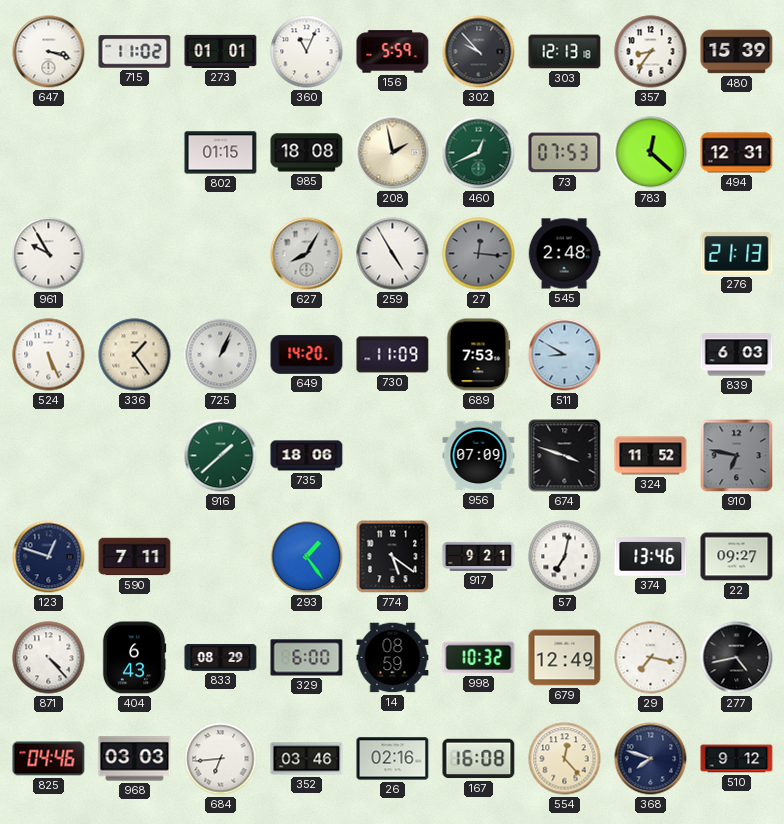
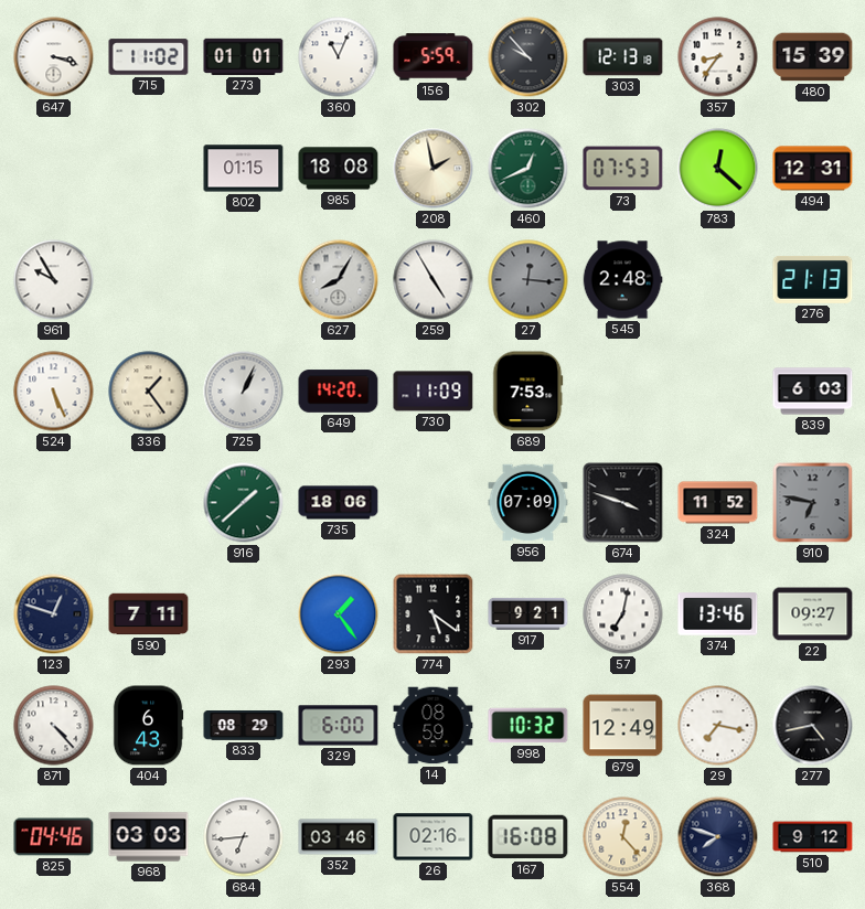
511: 8:50 -> none
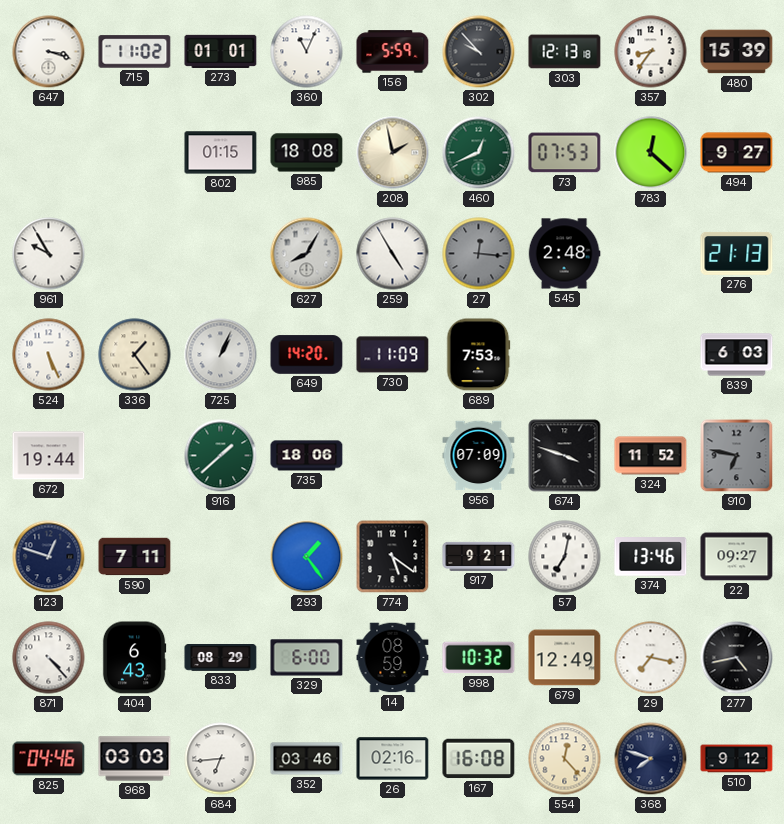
494: 12:31 -> 9:27
672: none -> 19:44
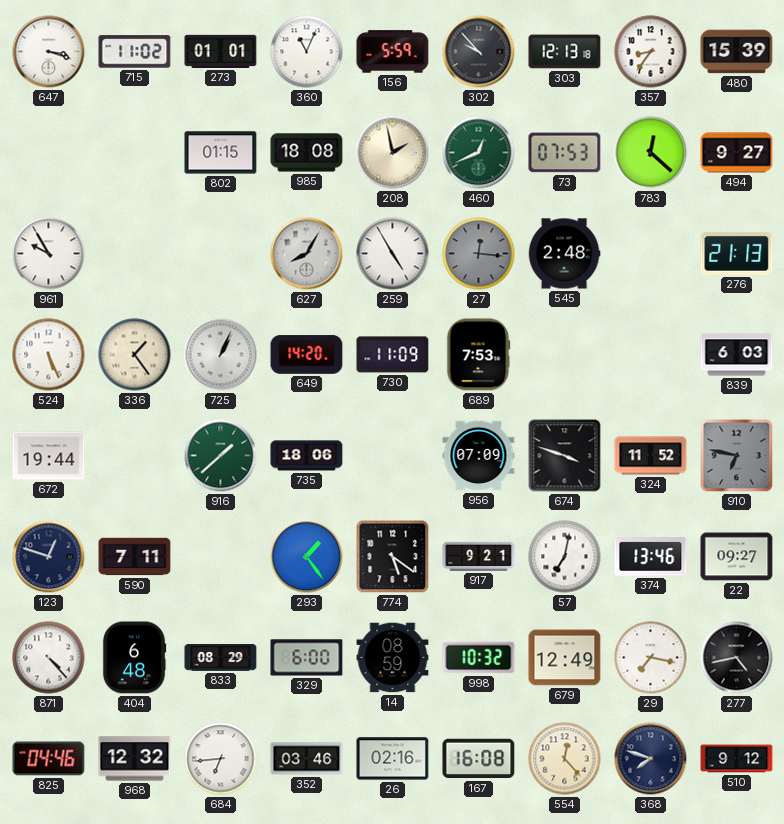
404: 6:43 -> 6:48
968: 03:03 -> 12:32
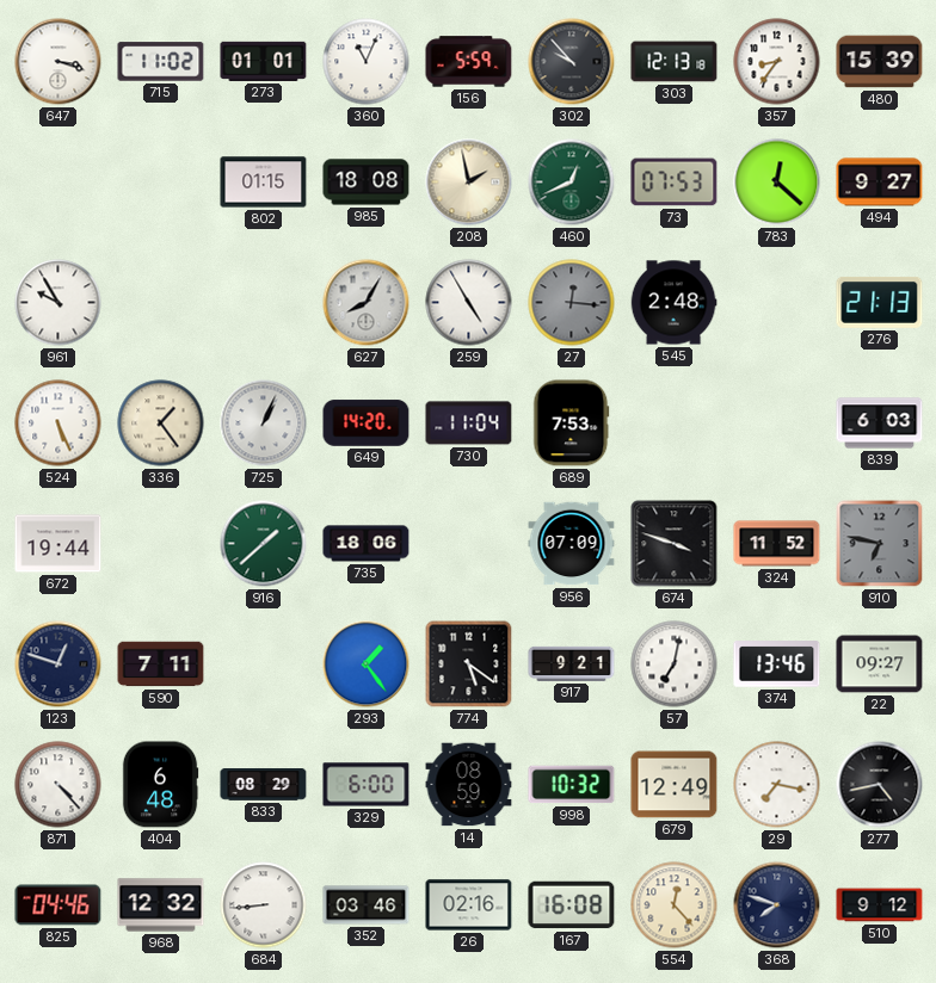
730: 11:09 -> 11:04
684: 6:44 -> 8:44
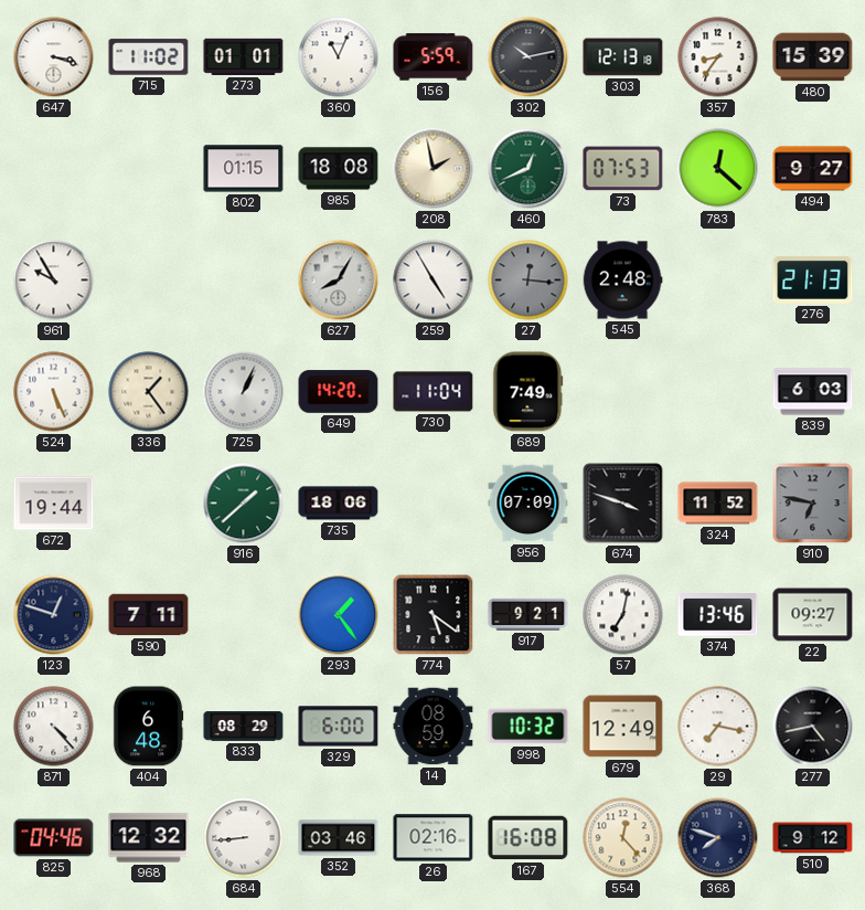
302: 9:53 -> 10:13
689: 7:53 -> 7:49
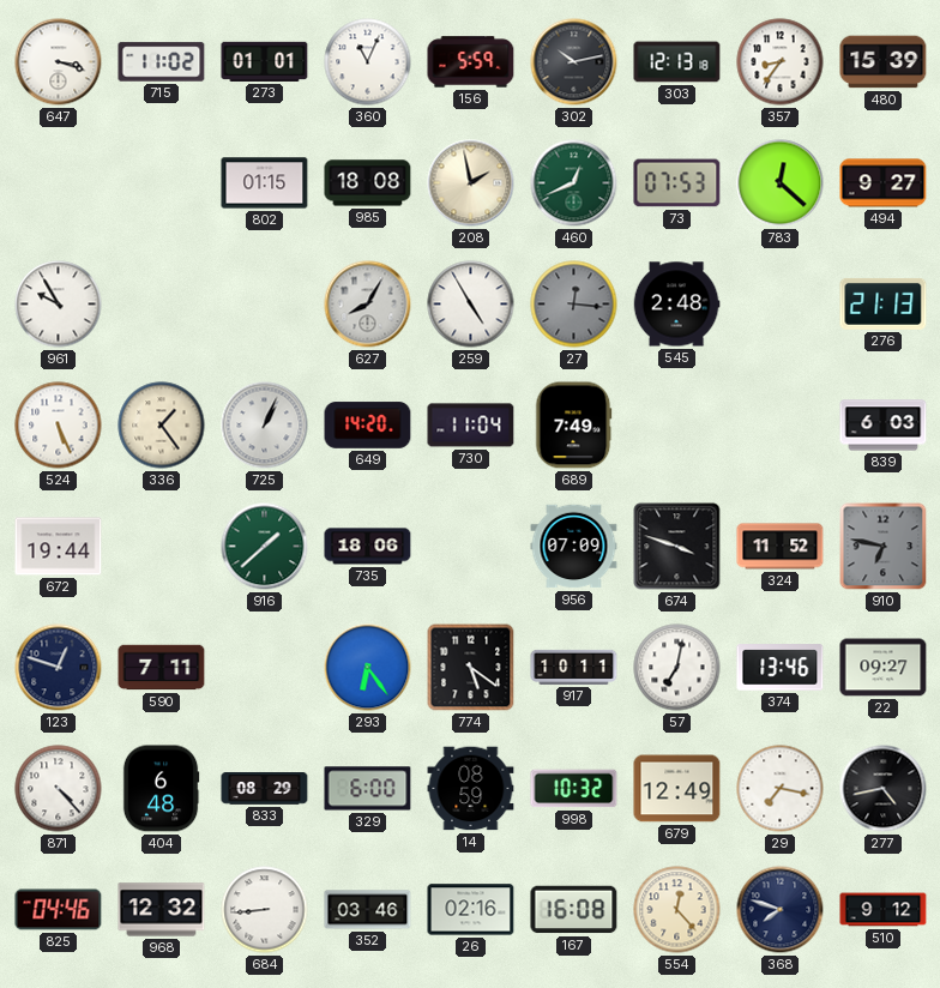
293: 1:24 -> 6:24
917: 9:21 -> 10:11
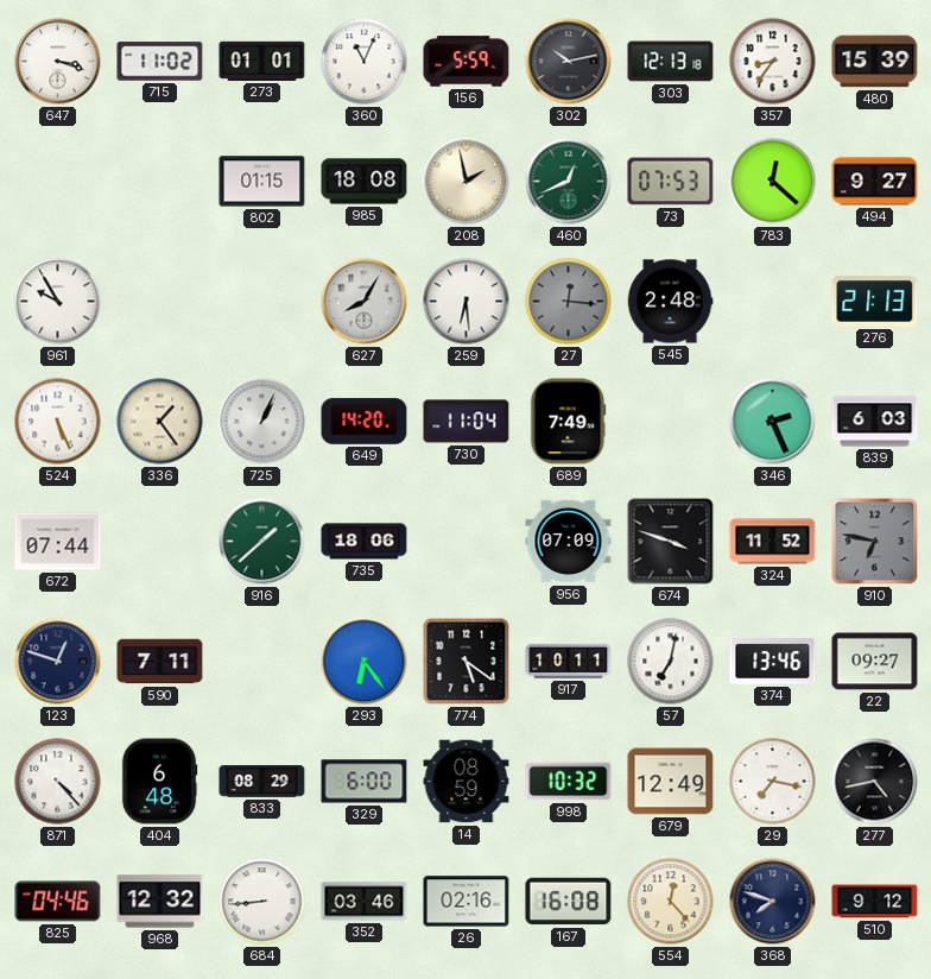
259: 4:55 -> 6:29
346: none -> 2:26
672: 19:44 -> 07:44
